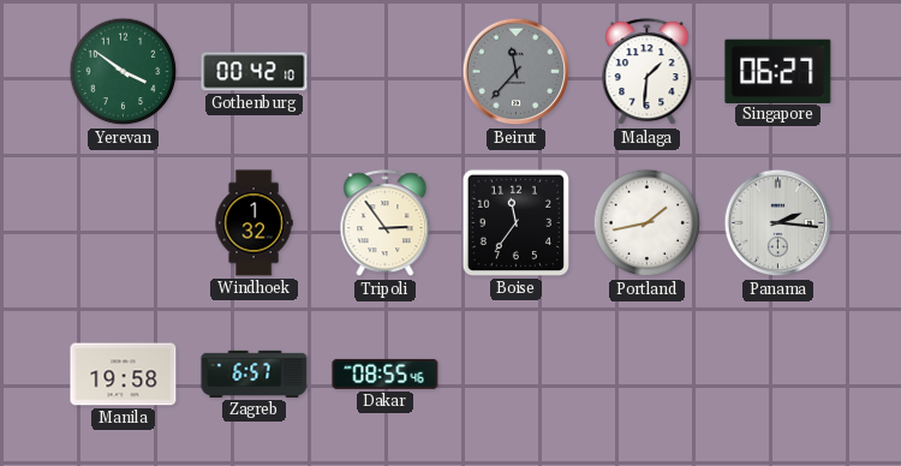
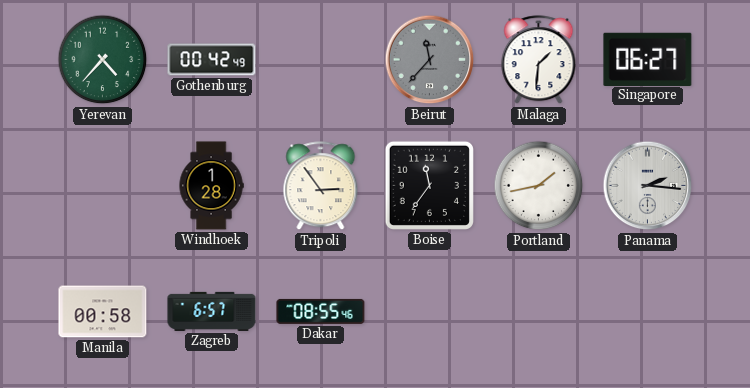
Yerevan: 3:51 -> 4:37
Gothenburg: 00:42:10 -> 00:42:49
Windhoek: 1:32 -> 1:28
Manila: 19:58 -> 00:58
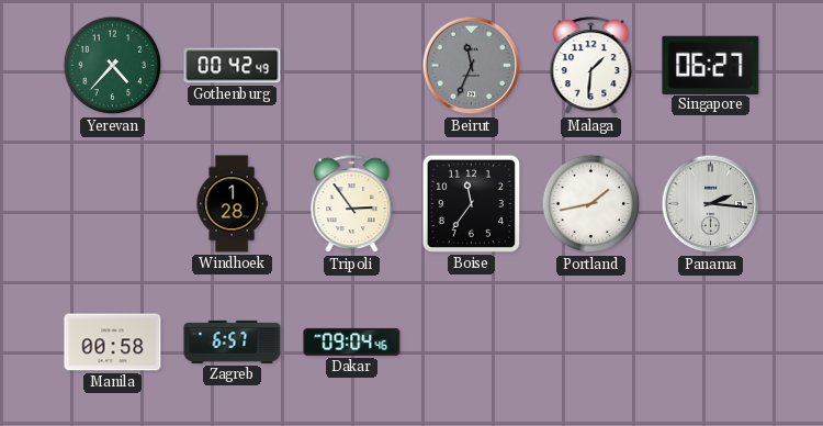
Beirut: 11:37 -> 11:34
Dakar: 08:55 -> 09:04
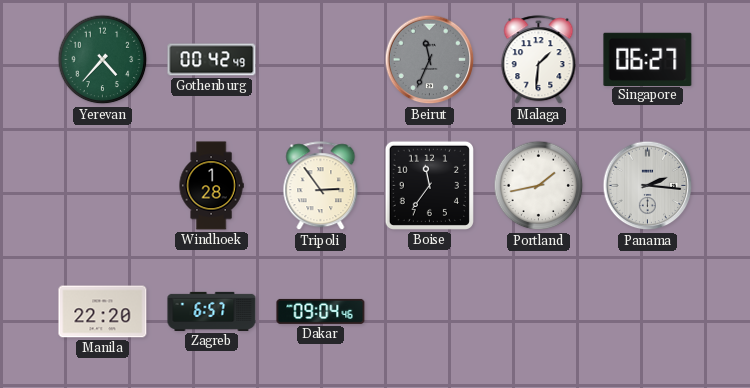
Manila: 00:58 -> 22:20
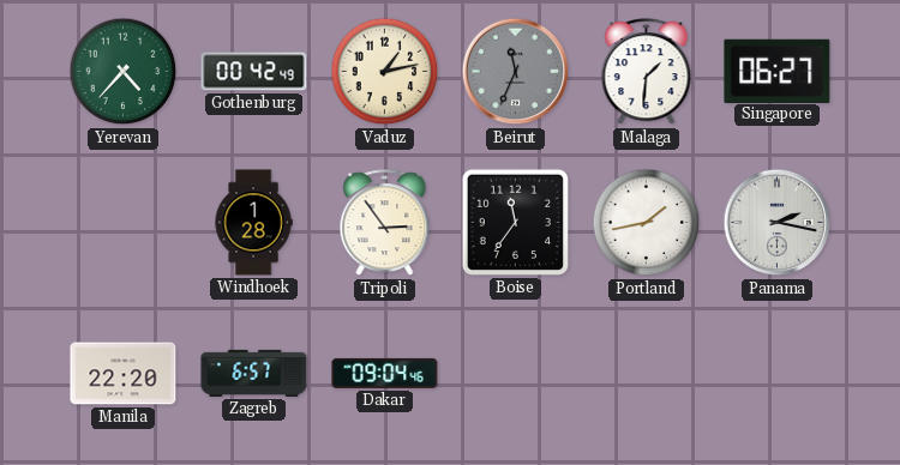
Vaduz: none -> 1:13
Panama: 2:16 -> 2:17
